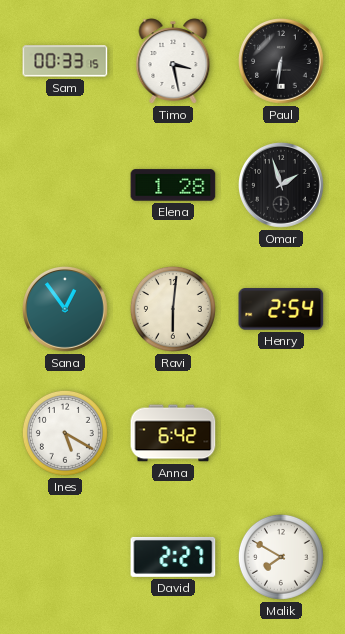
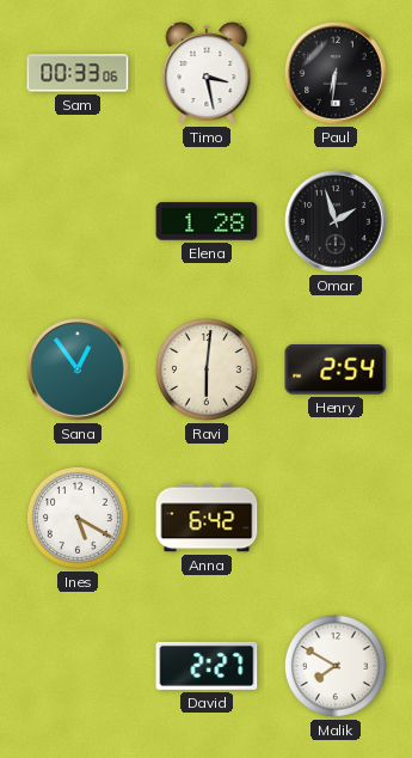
Sam: 00:33:15 -> 00:33:06
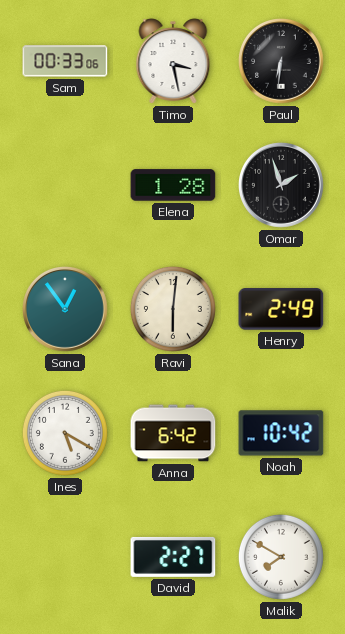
Henry: 2:54 -> 2:49
Noah: none -> 10:42
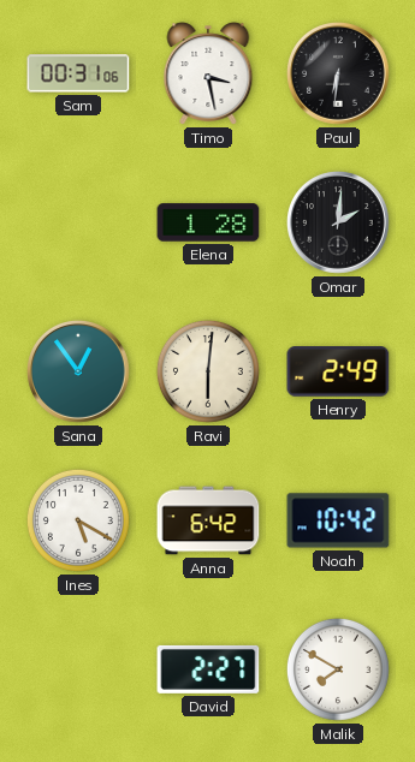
Sam: 00:33 -> 00:31
Omar: 1:57 -> 2:01
